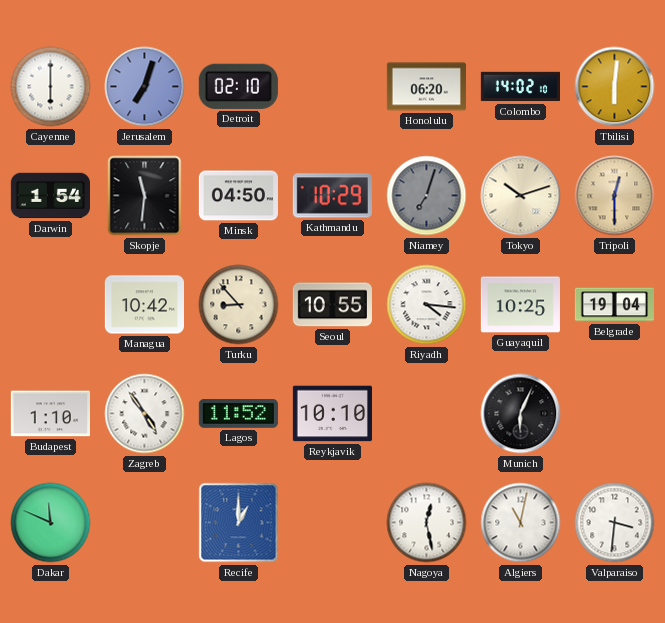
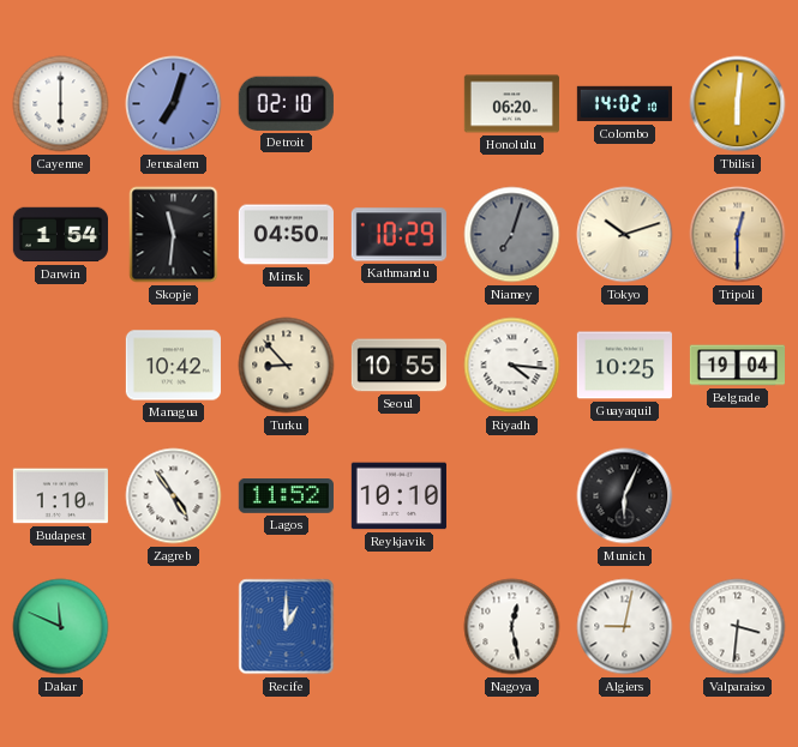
Algiers: 11:02 -> 9:02
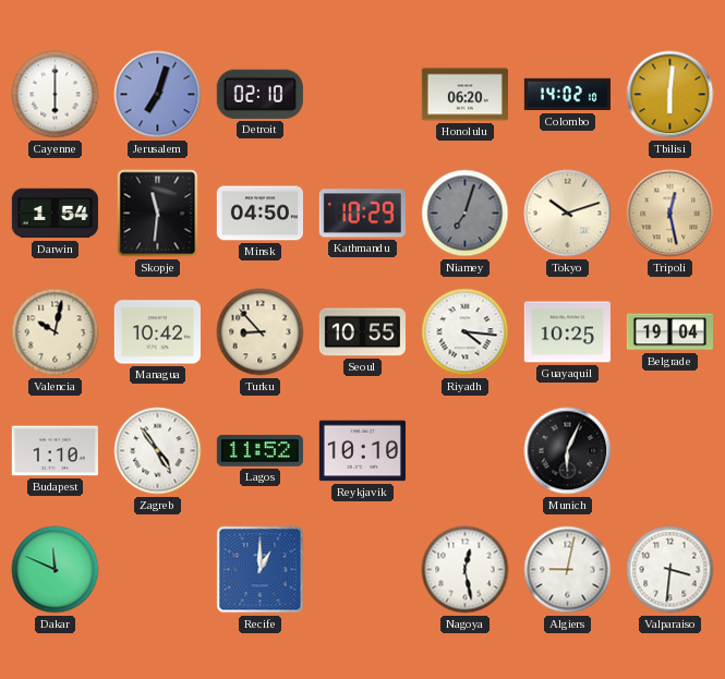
Tripoli: 12:30 -> 12:28
Valencia: none -> 10:02
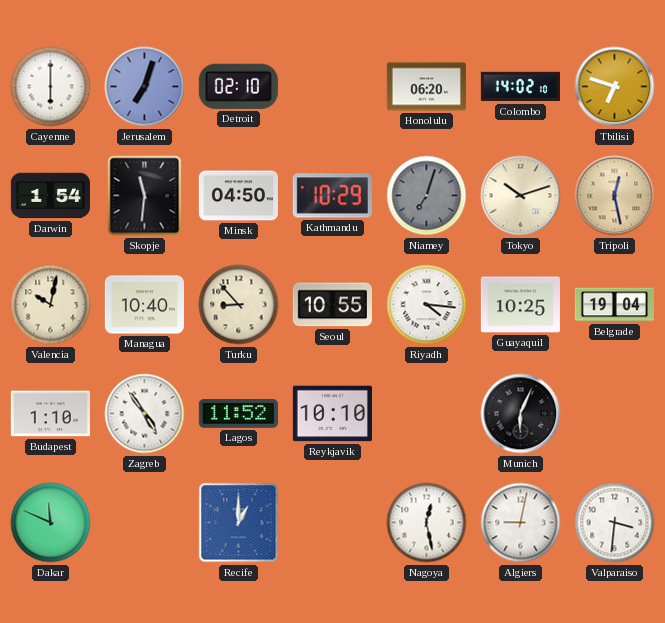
Tbilisi: 6:01 -> 6:48
Managua: 10:42 -> 10:40
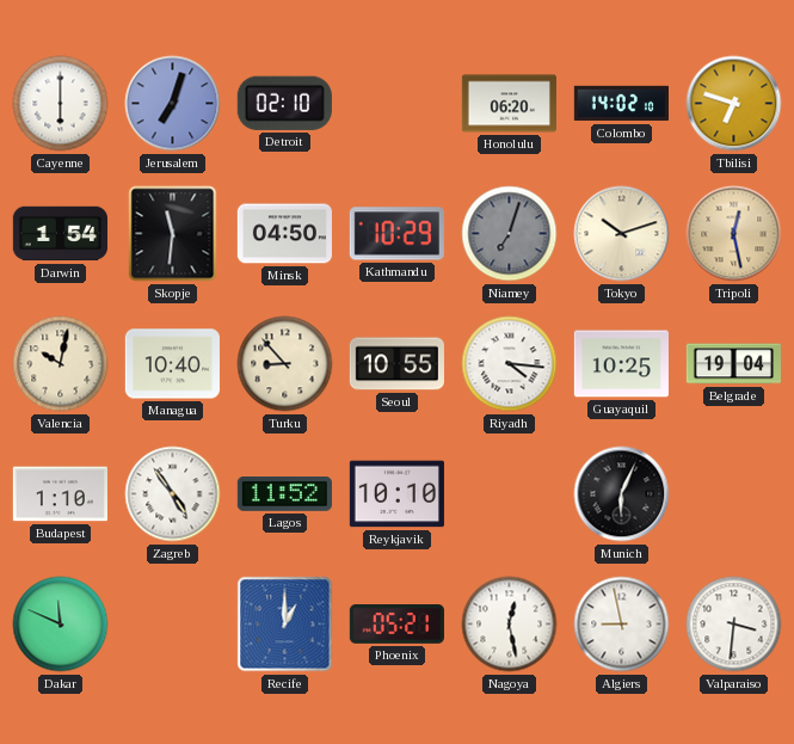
Phoenix: none -> 05:21
Algiers: 9:02 -> 8:58
